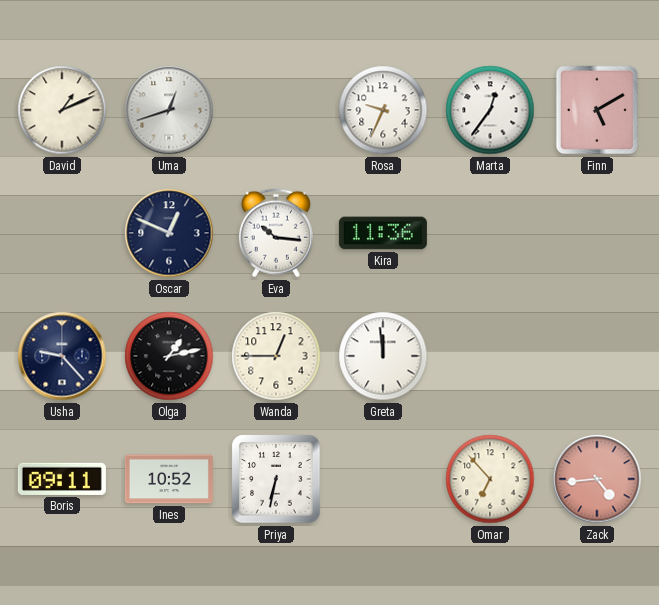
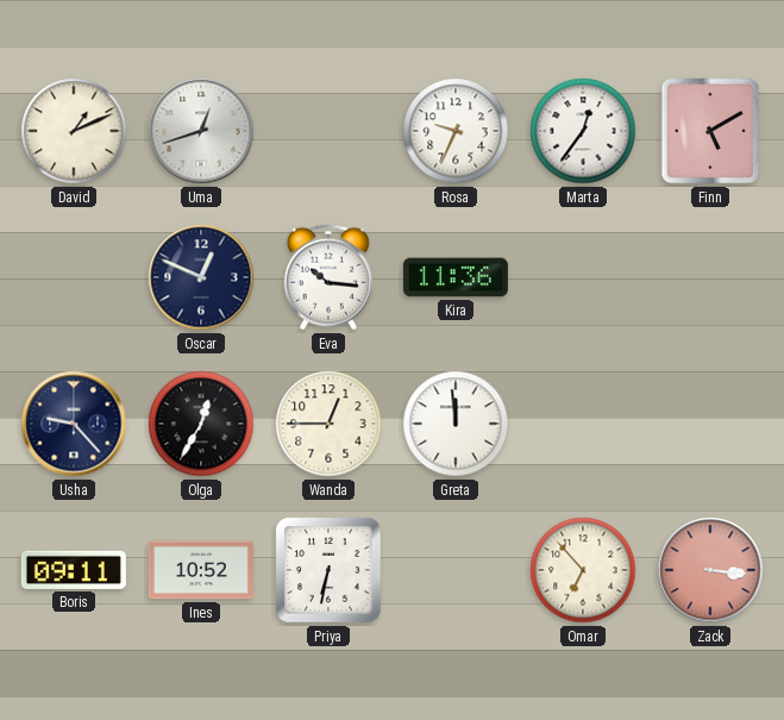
Olga: 1:13 -> 12:35
Zack: 4:44 -> 3:16
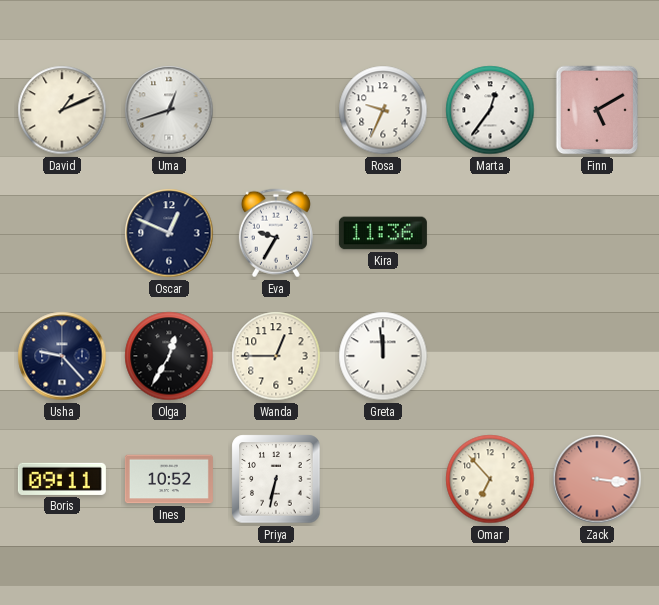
Eva: 10:16 -> 9:35
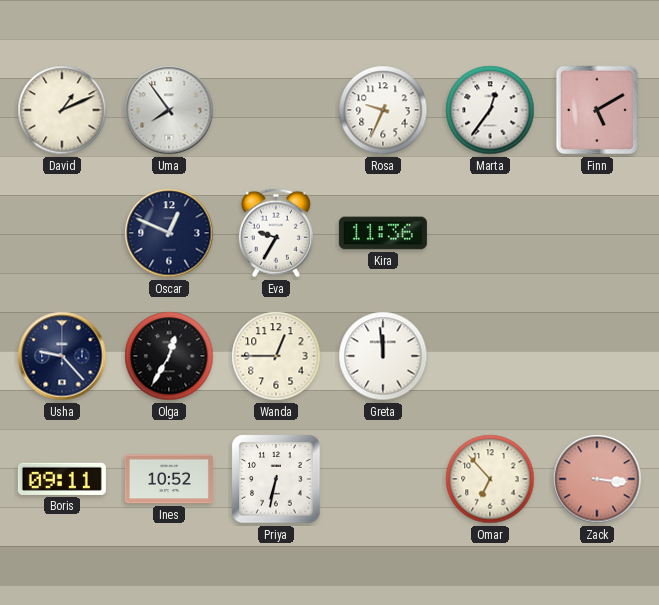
Uma: 12:42 -> 7:54
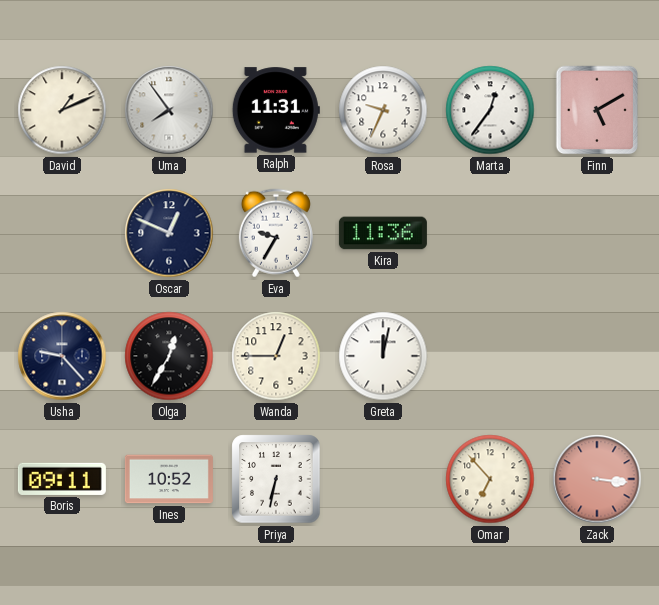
Ralph: none -> 11:31
Greta: 11:59 -> 12:02
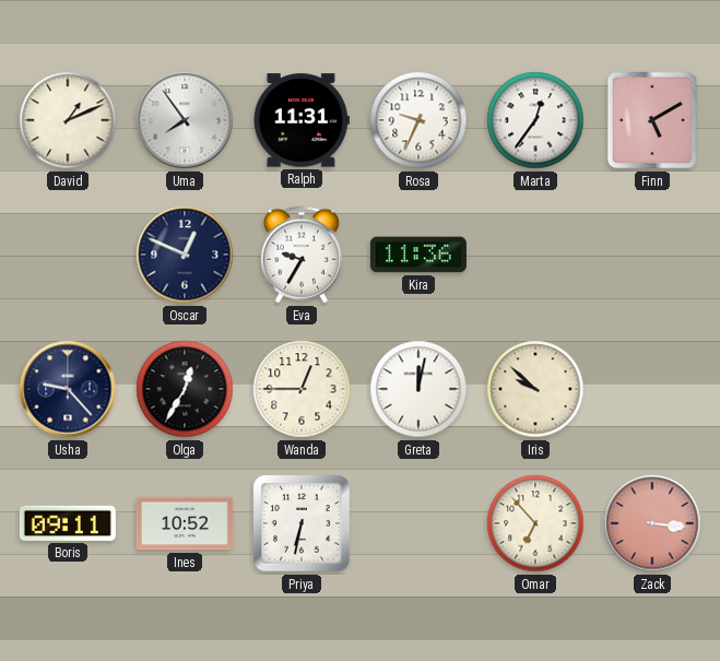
Iris: none -> 9:52
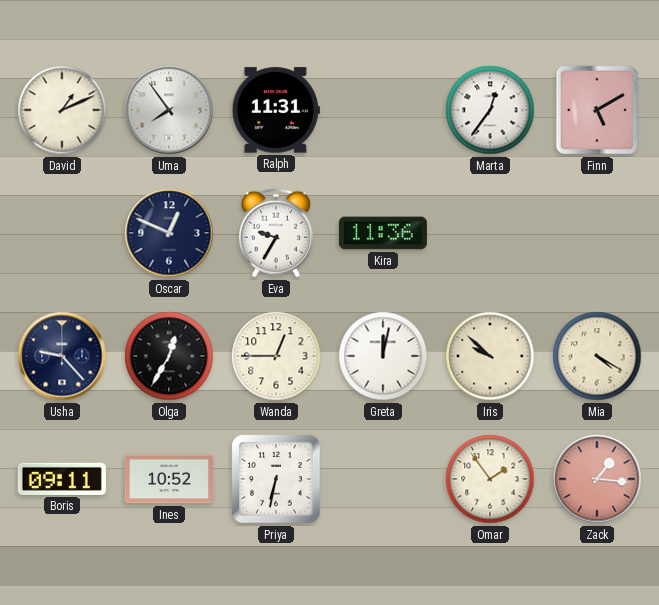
Rosa: 9:34 -> none
Mia: none -> 4:20
Omar: 6:53 -> 1:54
Zack: 3:16 -> 1:16
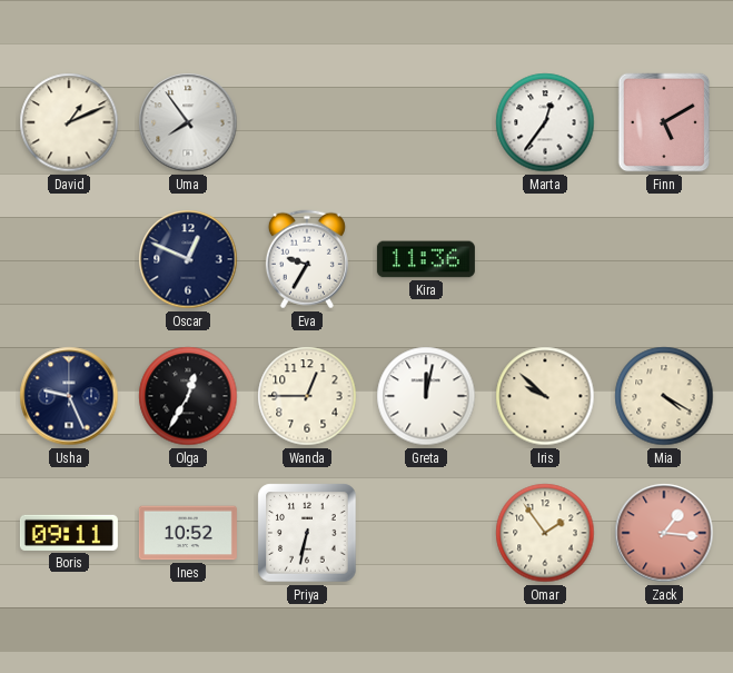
Ralph: 11:31 -> none
Usha: 9:23 -> 9:26
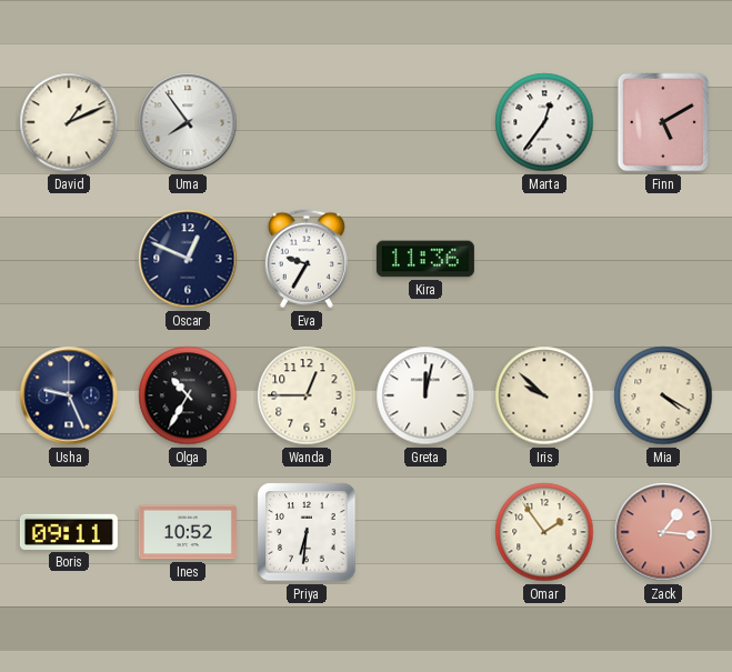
Olga: 12:35 -> 10:35
Priya: 6:32 -> 6:31
